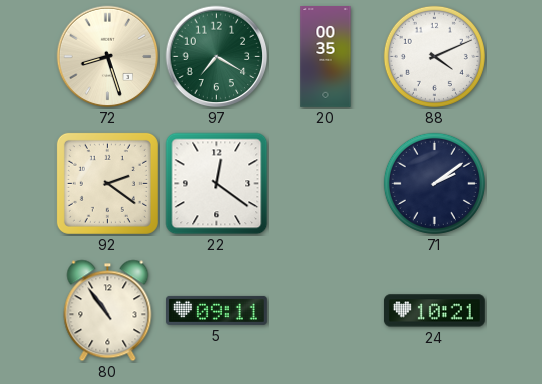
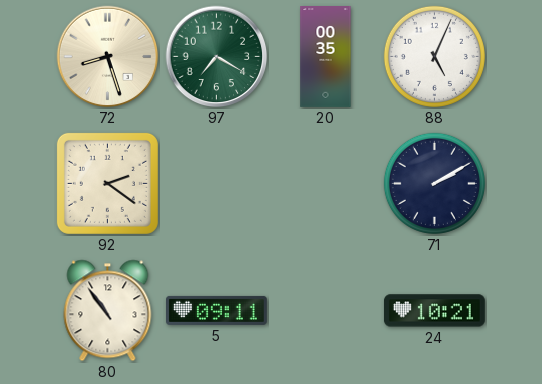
88: 4:11 -> 5:04
22: 12:21 -> none
71: 2:09 -> 2:10
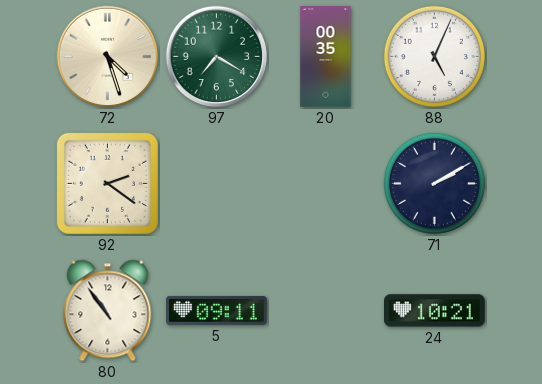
72: 8:27 -> 4:27
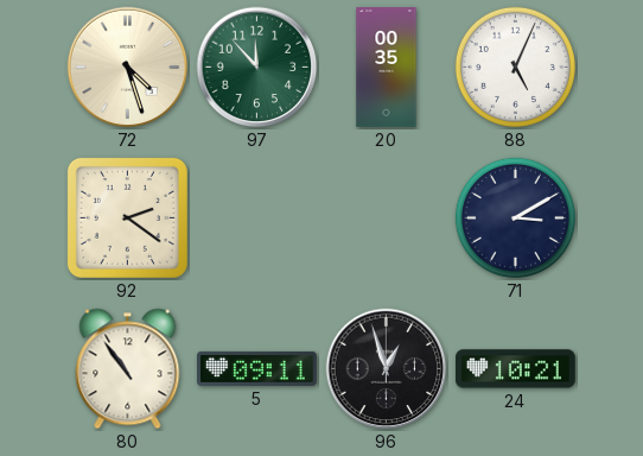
97: 7:20 -> 11:53
71: 2:10 -> 3:10
96: none -> 12:57
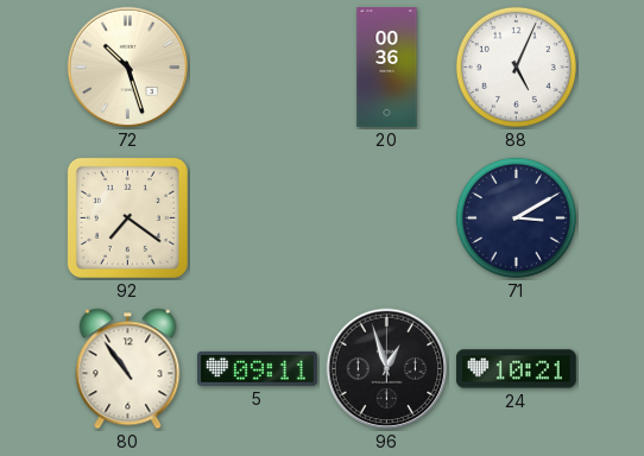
72: 4:27 -> 10:27
97: 11:53 -> none
20: 00:35 -> 00:36
92: 2:21 -> 7:21
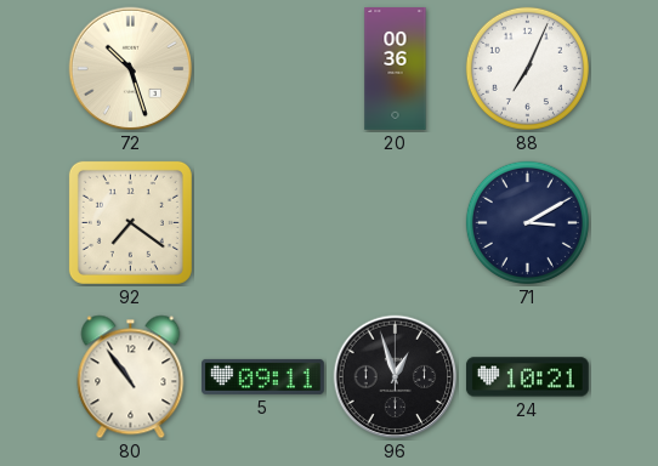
88: 5:04 -> 7:04
